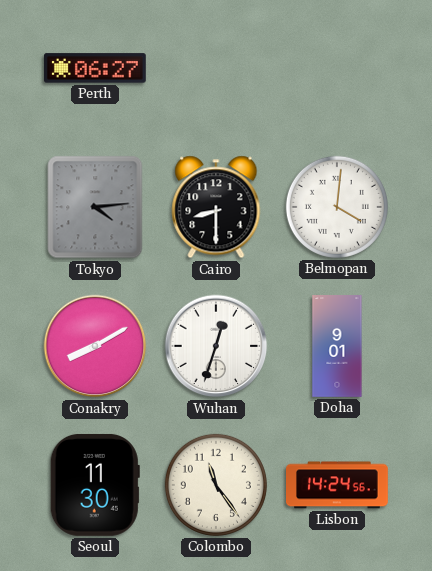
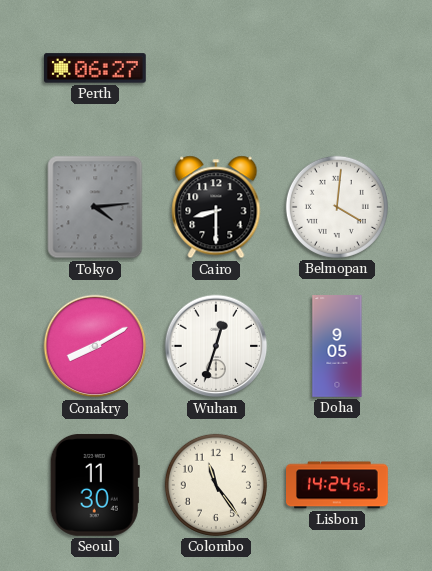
Doha: 9:01 -> 9:05
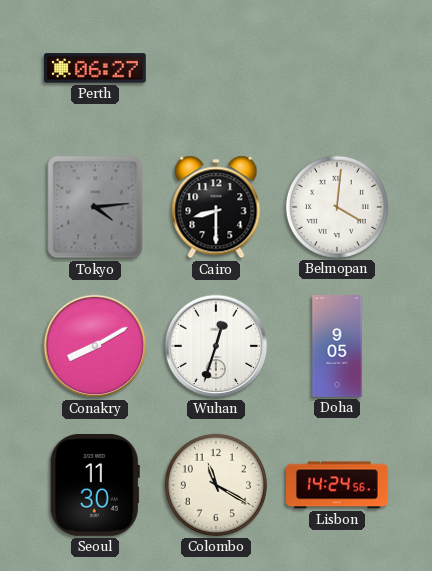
Colombo: 11:24 -> 11:20
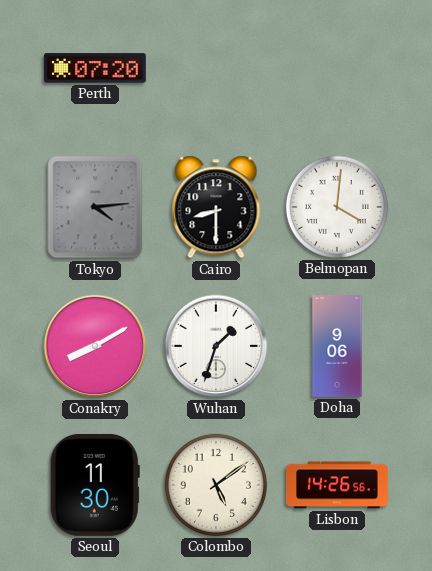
Perth: 06:27 -> 07:20
Wuhan: 12:33 -> 1:33
Doha: 9:05 -> 9:06
Colombo: 11:20 -> 5:09
Lisbon: 14:24 -> 14:26
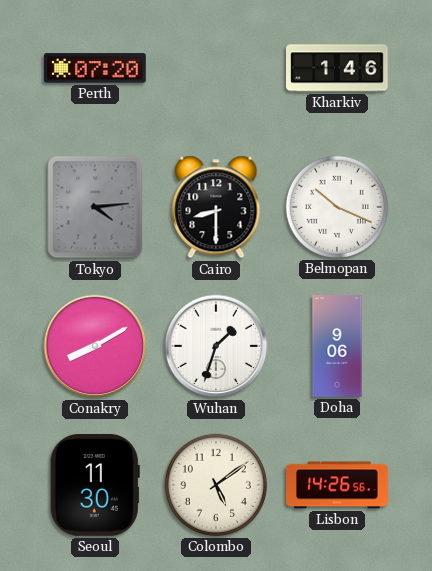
Kharkiv: none -> 1:46
Belmopan: 4:01 -> 10:19
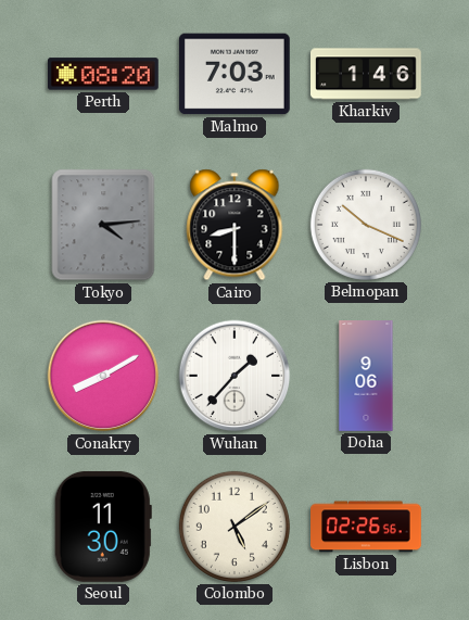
Perth: 07:20 -> 08:20
Malmo: none -> 7:03
Wuhan: 1:33 -> 1:37
Lisbon: 14:26 -> 02:26
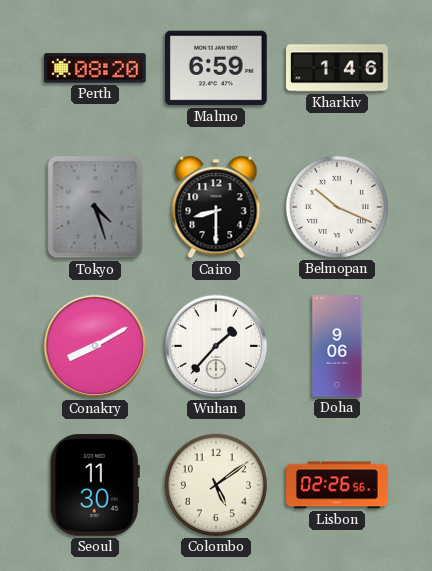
Malmo: 7:03 -> 6:59
Tokyo: 4:14 -> 4:27
